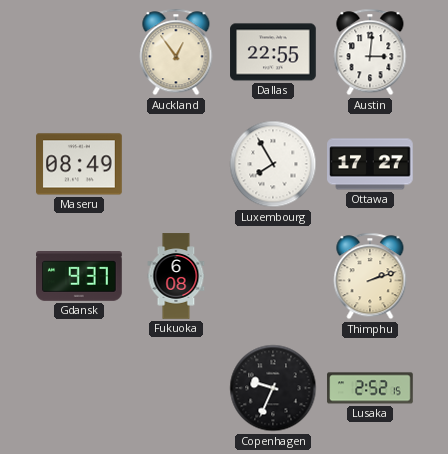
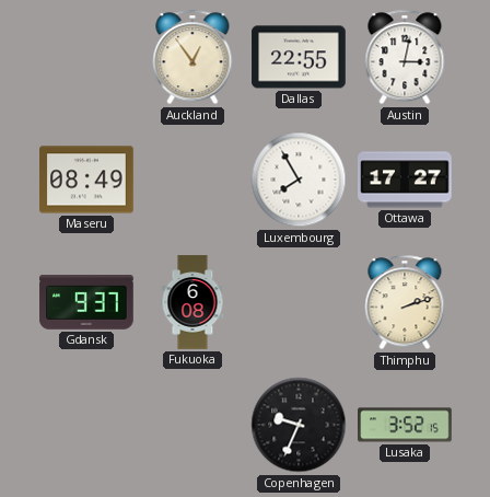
Austin: 3:01 -> 3:02
Lusaka: 2:52 -> 3:52
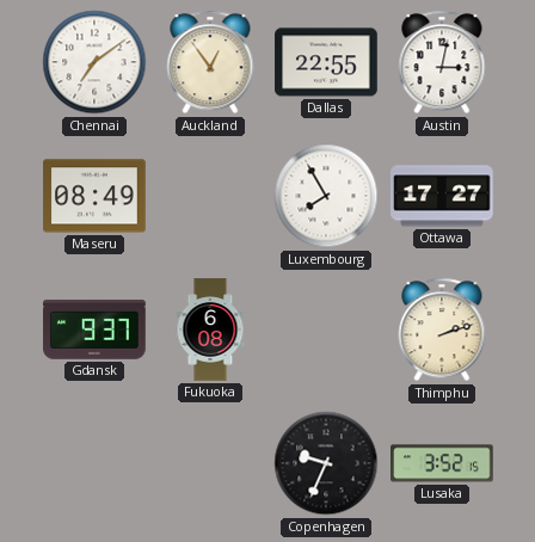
Chennai: none -> 7:09
